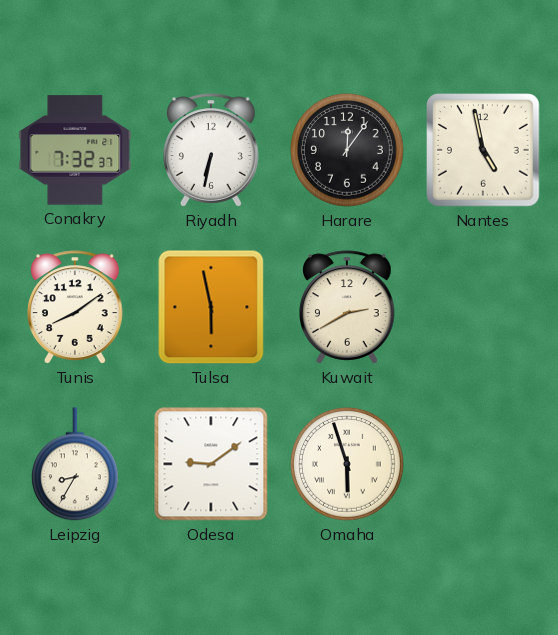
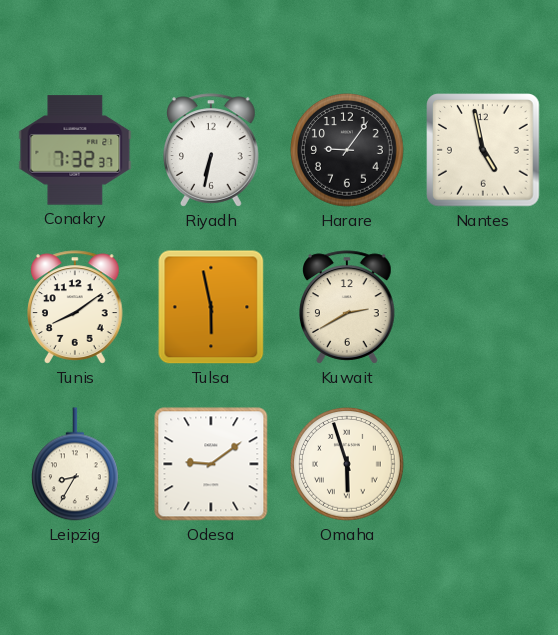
Harare: 12:06 -> 9:06
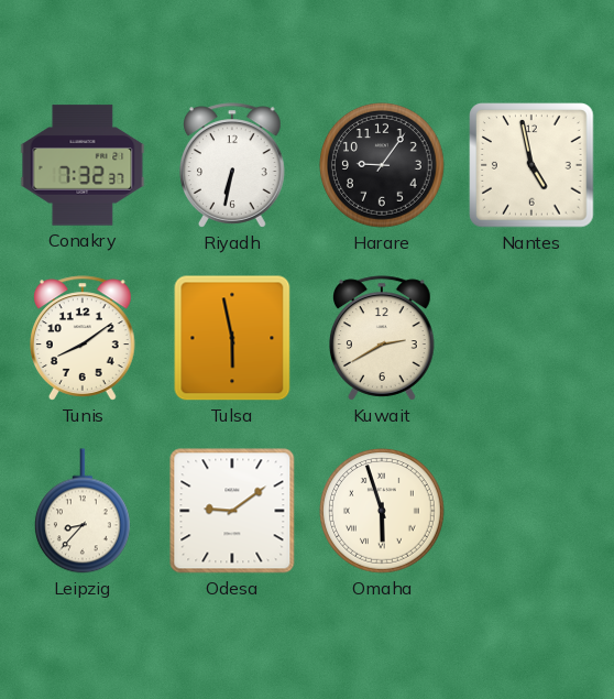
Leipzig: 8:35 -> 8:37
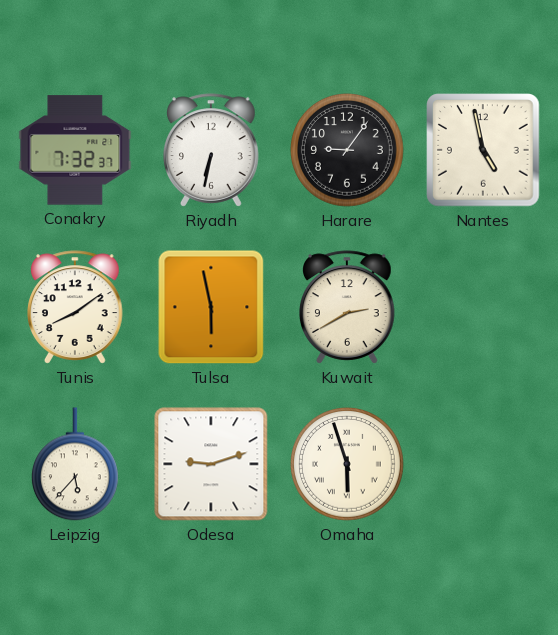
Leipzig: 8:37 -> 5:37
Odesa: 9:09 -> 9:12
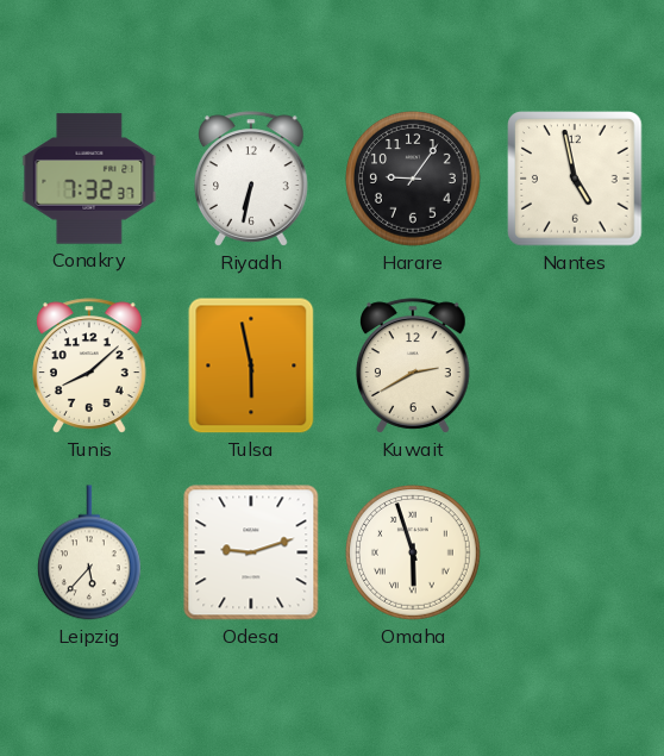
Tunis: 8:09 -> 8:08
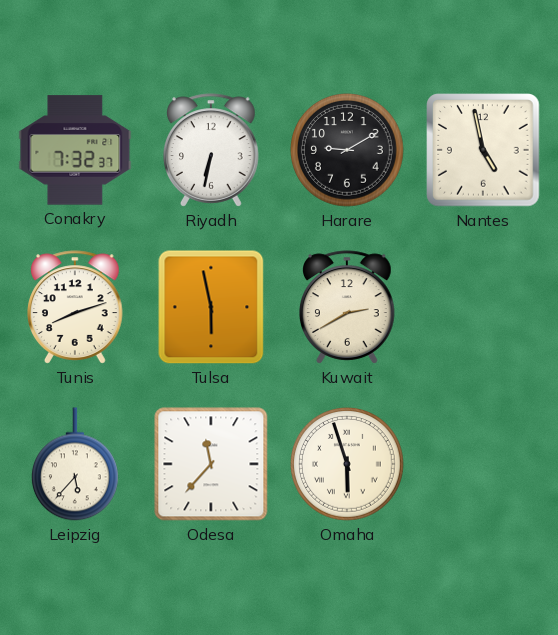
Harare: 9:06 -> 9:10
Tunis: 8:08 -> 8:12
Odesa: 9:12 -> 11:37
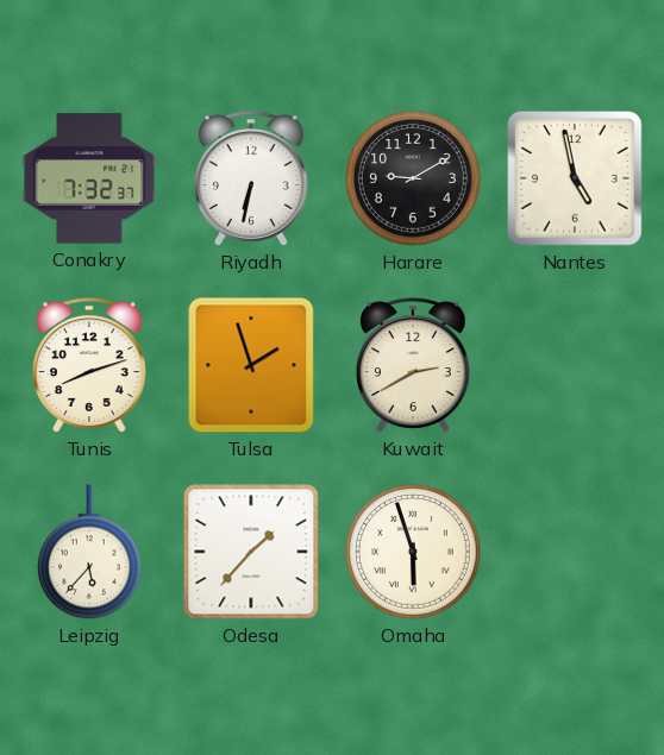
Tulsa: 5:58 -> 1:57
Odesa: 11:37 -> 1:37
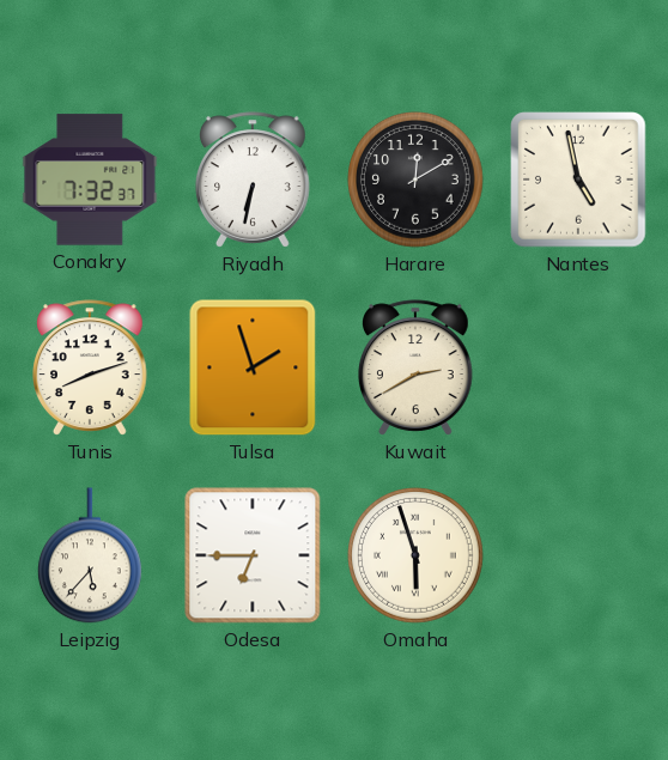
Harare: 9:10 -> 12:10
Odesa: 1:37 -> 6:45
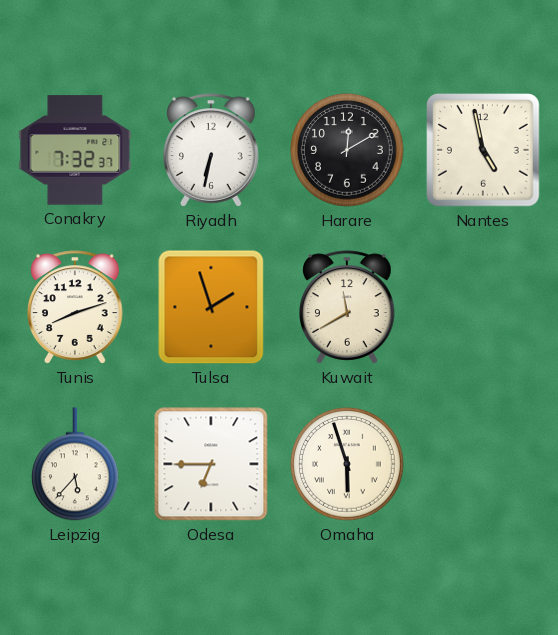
Kuwait: 2:40 -> 11:40
